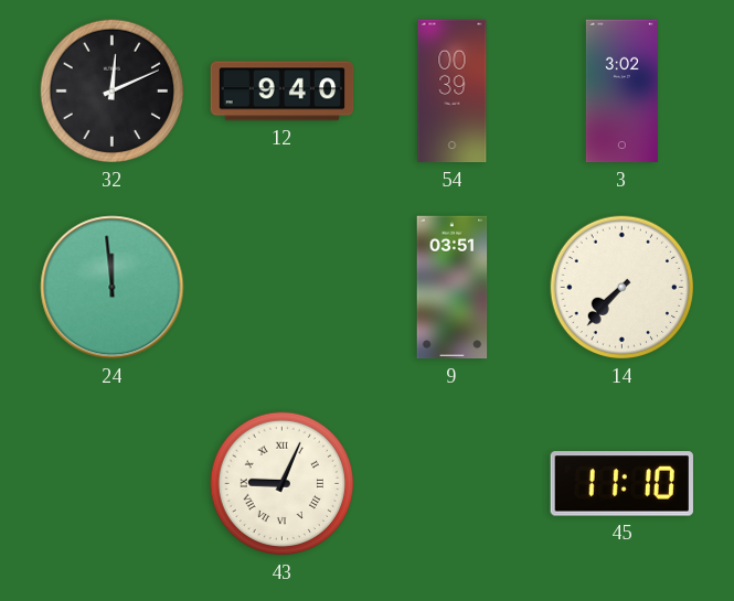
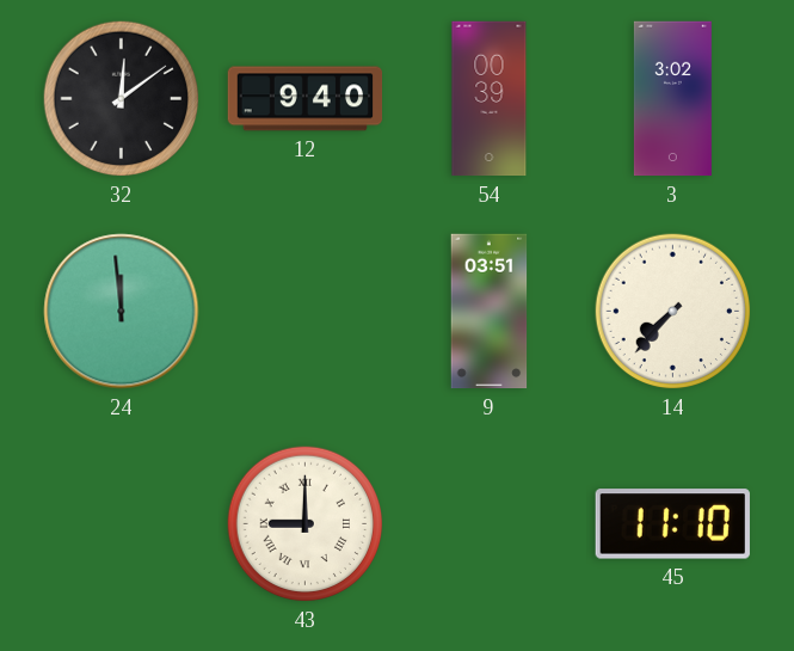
32: 12:11 -> 12:09
43: 9:04 -> 9:00
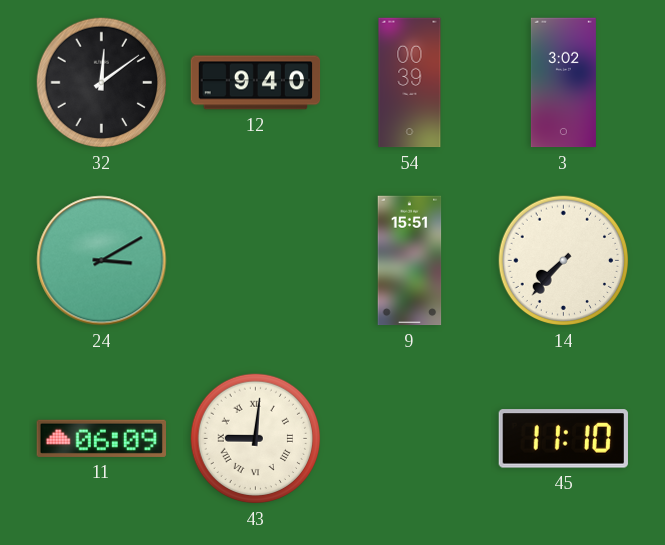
24: 11:59 -> 3:10
9: 03:51 -> 15:51
11: none -> 06:09
43: 9:00 -> 9:01
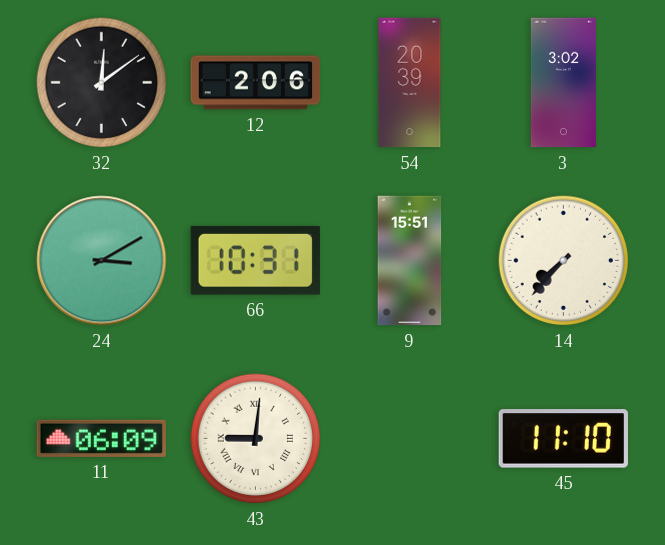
12: 9:40 -> 2:06
54: 00:39 -> 20:39
66: none -> 10:31
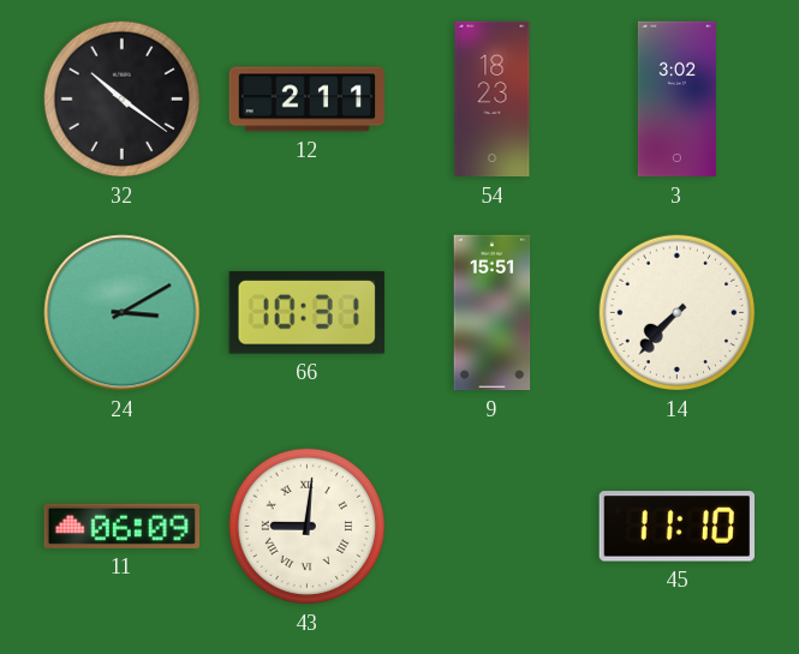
32: 12:09 -> 10:21
12: 2:06 -> 2:11
54: 20:39 -> 18:23
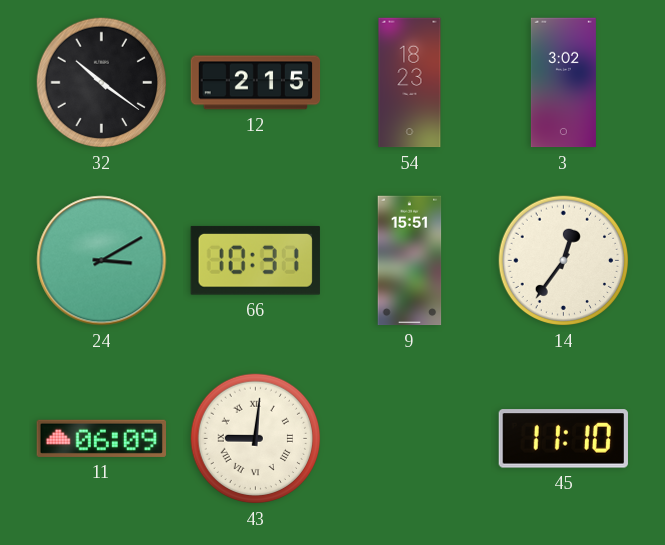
12: 2:11 -> 2:15
14: 7:37 -> 12:36
